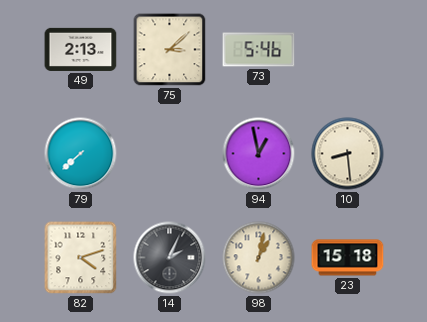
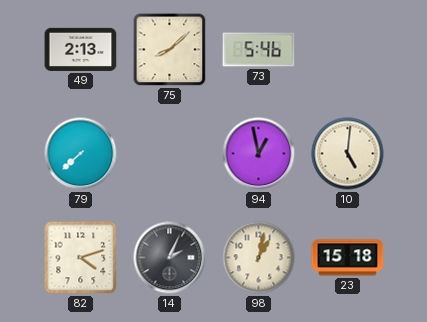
75: 3:08 -> 8:08
10: 8:29 -> 5:01
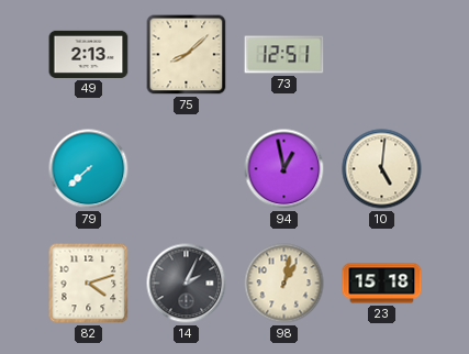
73: 5:46 -> 12:51
